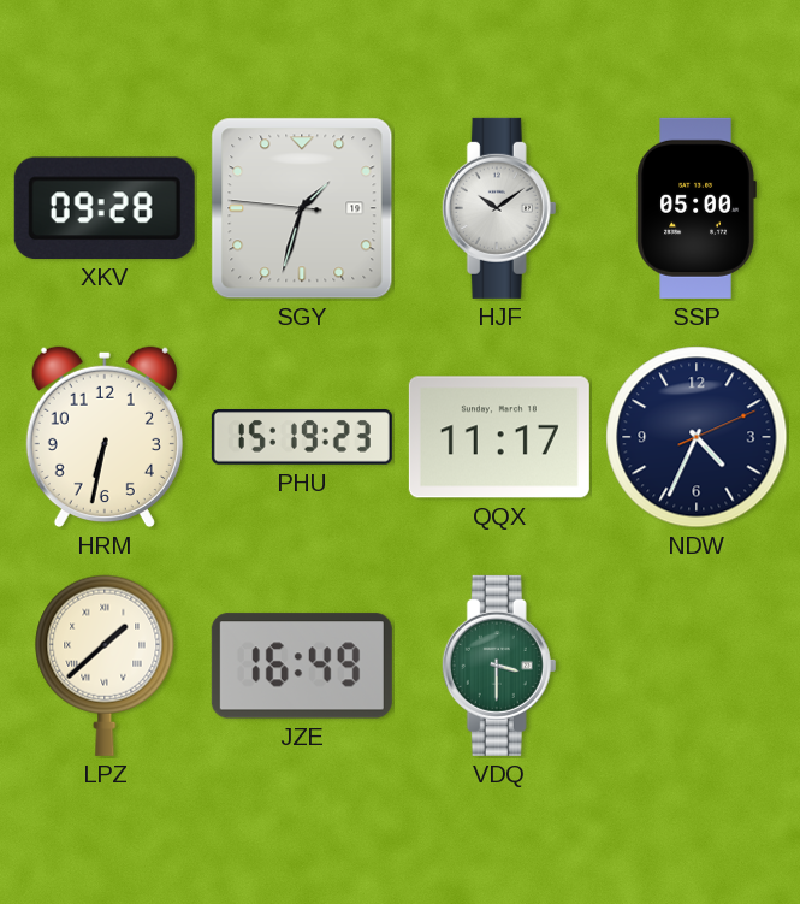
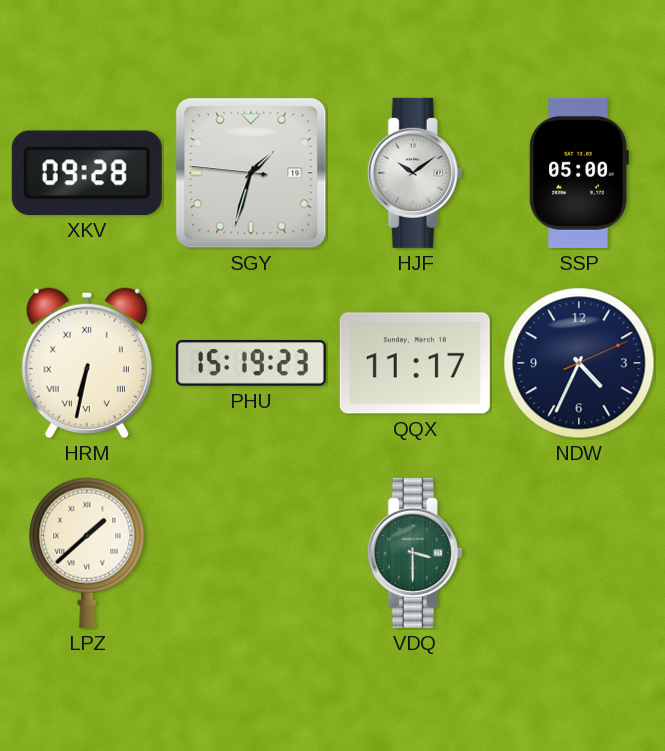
HRM numerals: Arabic -> Roman
JZE: 16:49 -> none
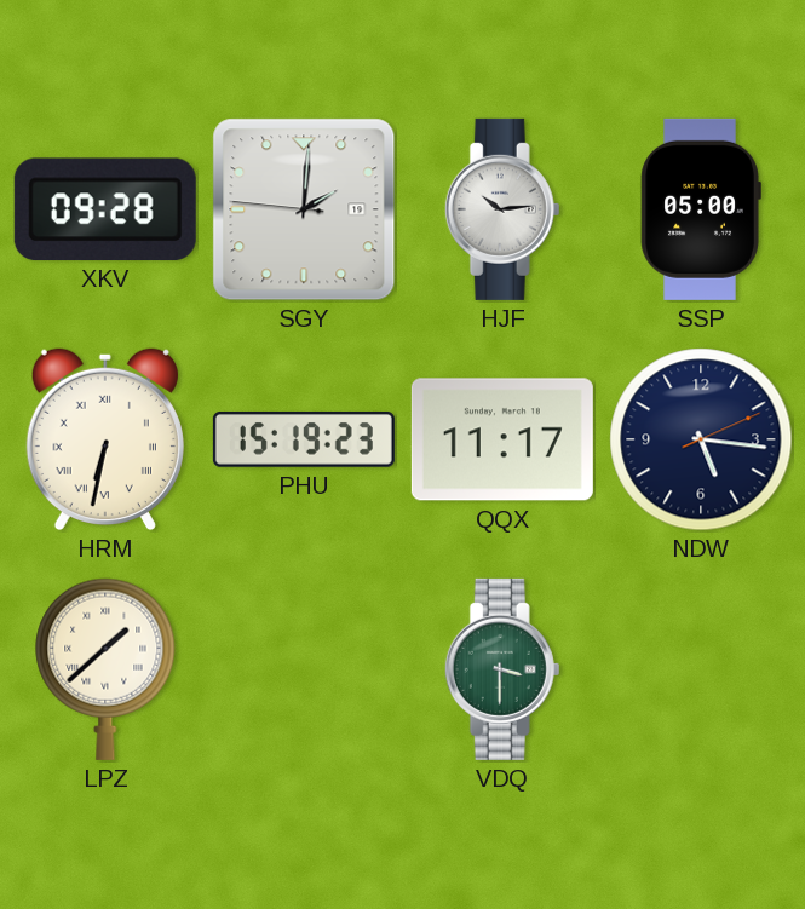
SGY: 1:32 -> 2:00
HJF: 10:09 -> 10:14
NDW: 4:34 -> 5:16
